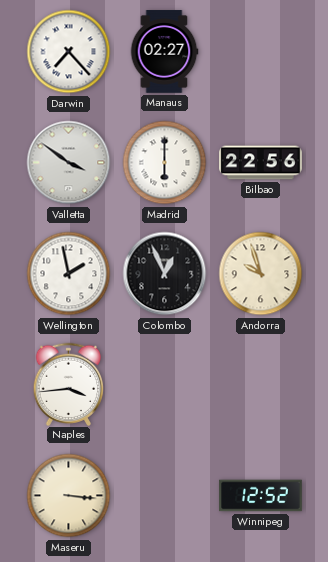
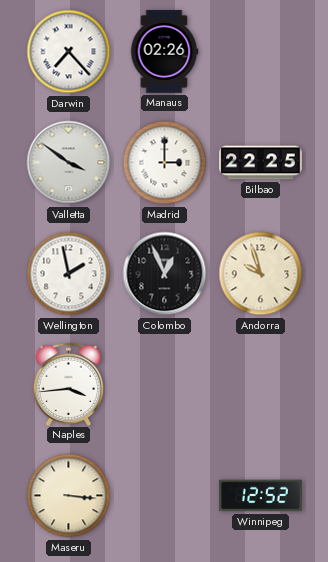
Manaus: 02:27 -> 02:26
Madrid: 6:00 -> 3:00
Bilbao: 22:56 -> 22:25
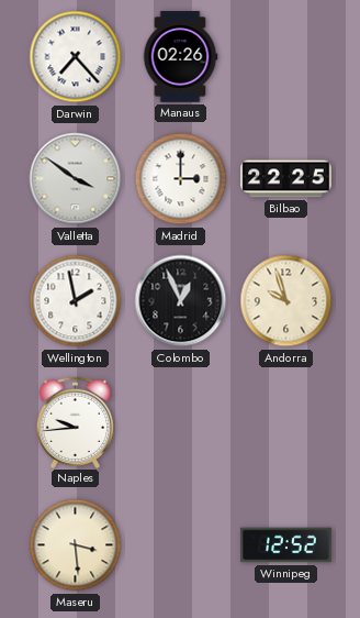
Naples: 3:44 -> 9:44
Maseru: 3:16 -> 3:29
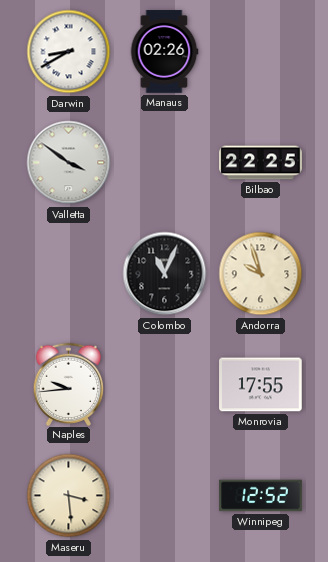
Darwin: 7:23 -> 8:40
Madrid: 3:00 -> none
Wellington: 1:58 -> none
Colombo: 12:56 -> 11:04
Monrovia: none -> 17:55
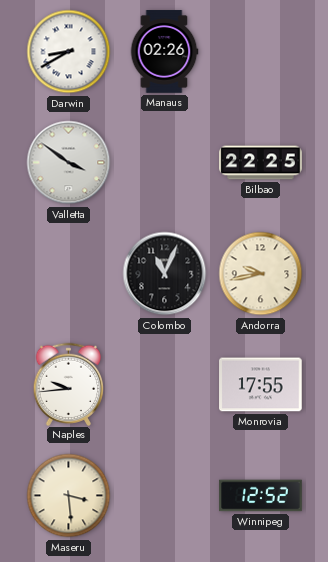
Andorra: 9:57 -> 9:43
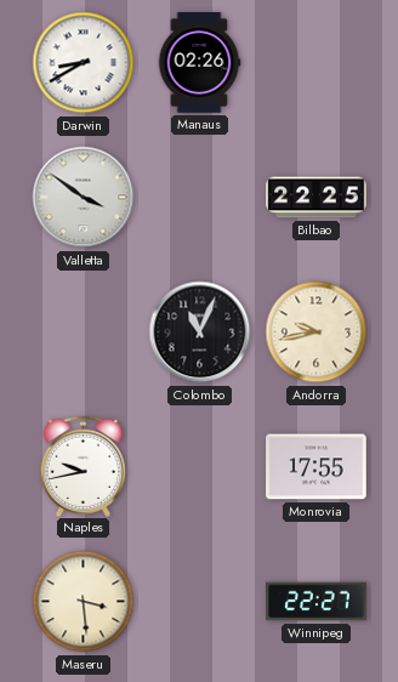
Naples: 9:44 -> 9:43
Winnipeg: 12:52 -> 22:27
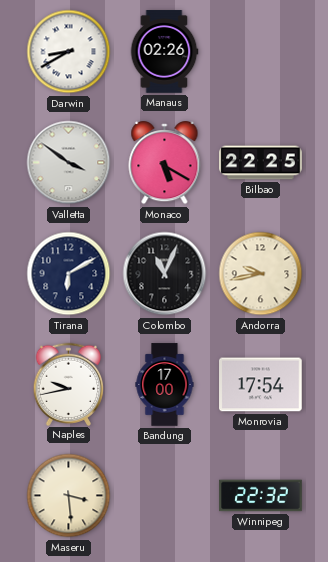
Monaco: none -> 5:20
Tirana: none -> 6:10
Bandung: none -> 17:00
Monrovia: 17:55 -> 17:54
Winnipeg: 22:27 -> 22:32
